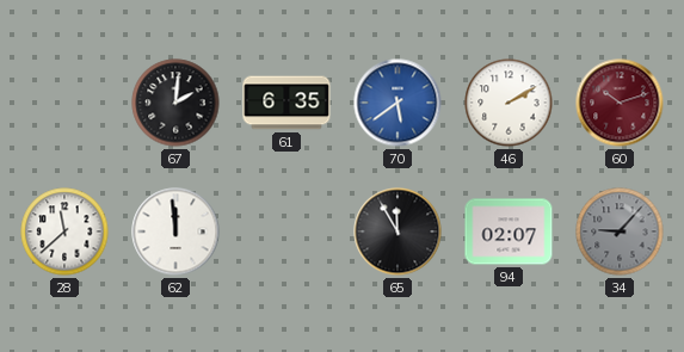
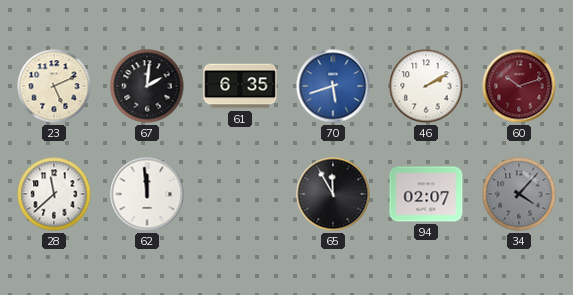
23: none -> 5:11
70: 5:39 -> 5:42
34: 9:07 -> 4:07
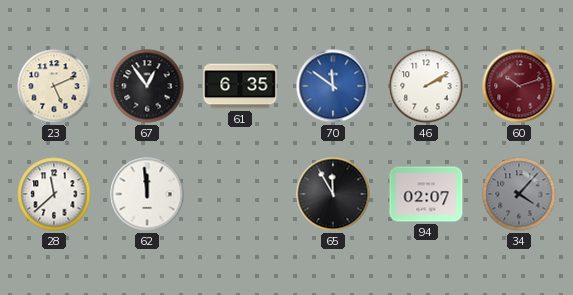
67: 2:01 -> 12:54
70: 5:42 -> 11:51
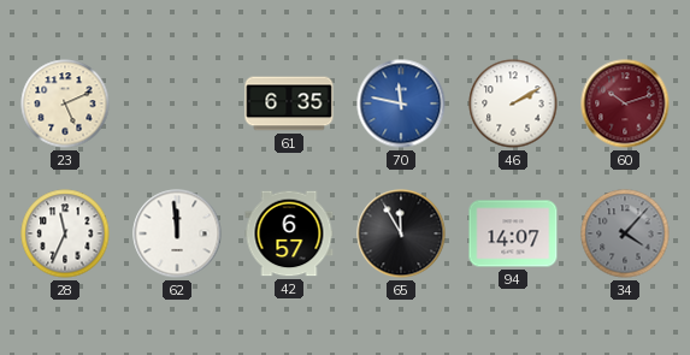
67: 12:54 -> none
70: 11:51 -> 11:47
28: 11:38 -> 11:34
42: none -> 6:57
94: 02:07 -> 14:07
